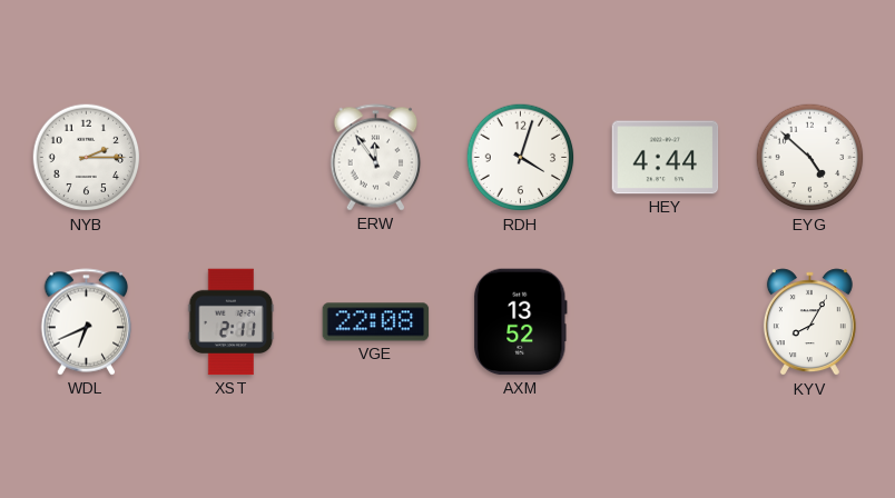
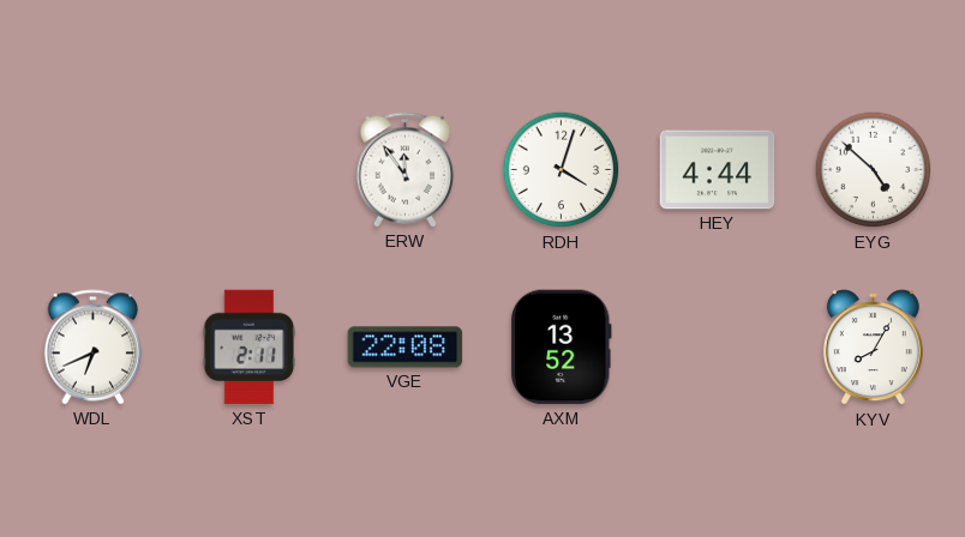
NYB: 2:15 -> none
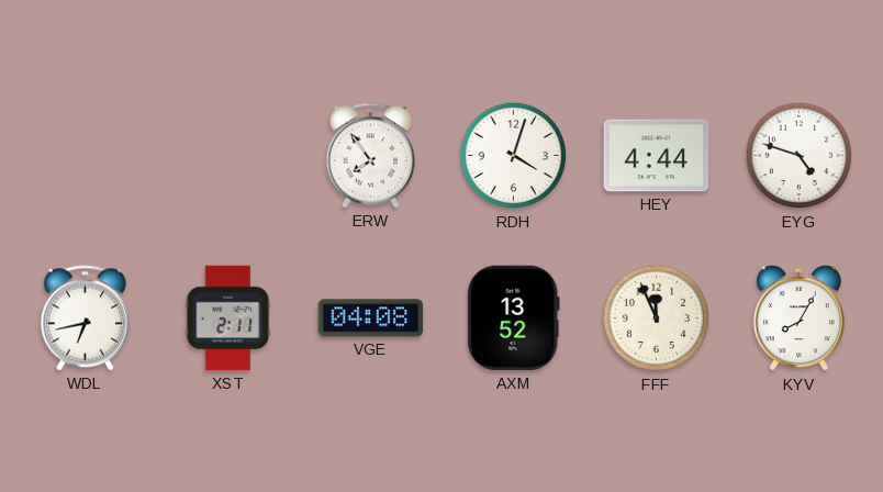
ERW: 11:54 -> 7:54
EYG: 4:52 -> 4:48
WDL: 6:41 -> 6:43
VGE: 22:08 -> 04:08
FFF: none -> 11:56
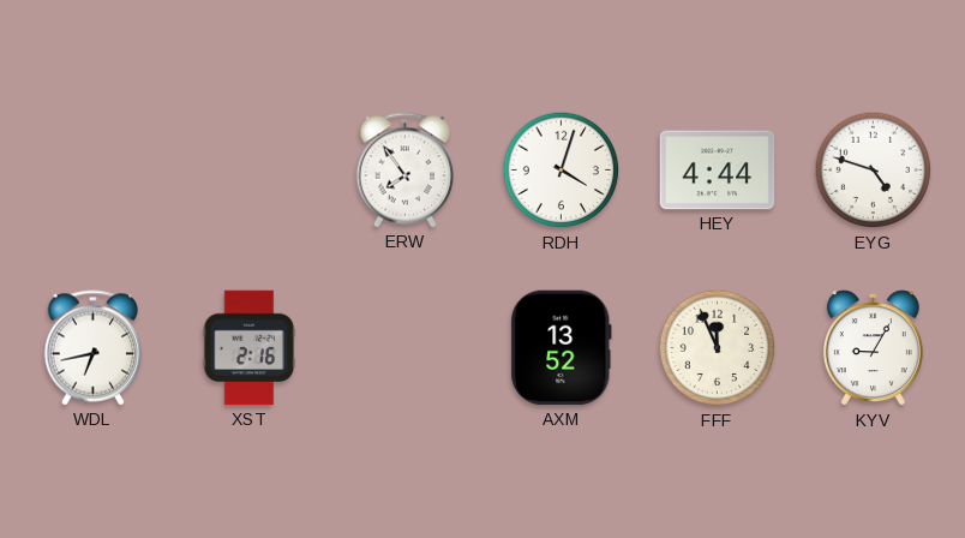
XST: 2:11 -> 2:16
VGE: 04:08 -> none
KYV: 8:05 -> 9:05
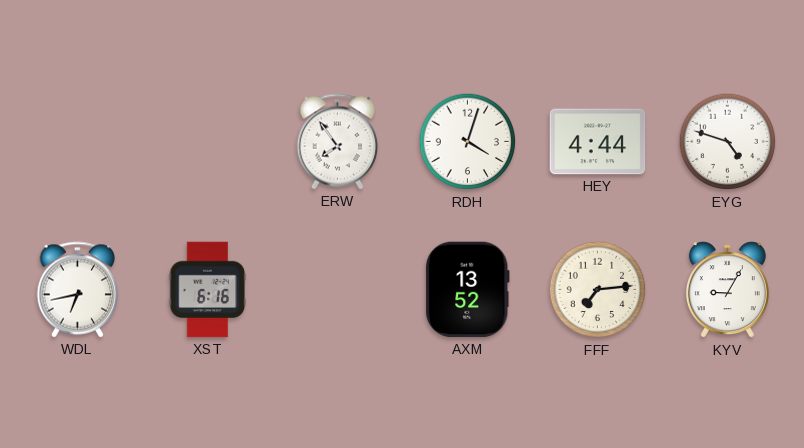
XST: 2:16 -> 6:16
FFF: 11:56 -> 7:14
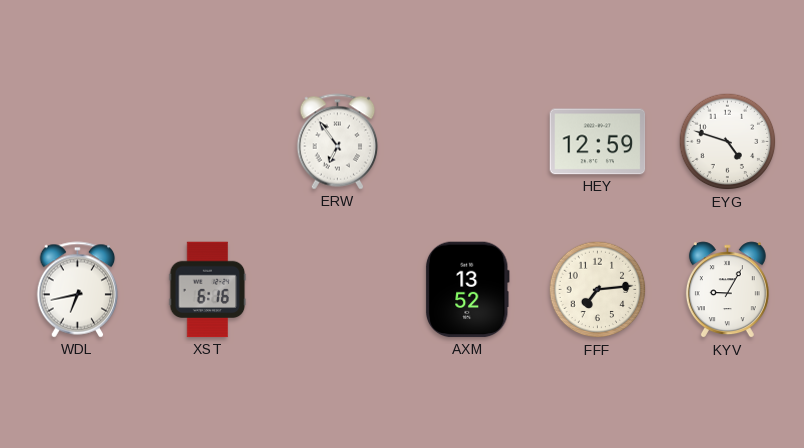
ERW: 7:54 -> 6:54
RDH: 4:03 -> none
HEY: 4:44 -> 12:59
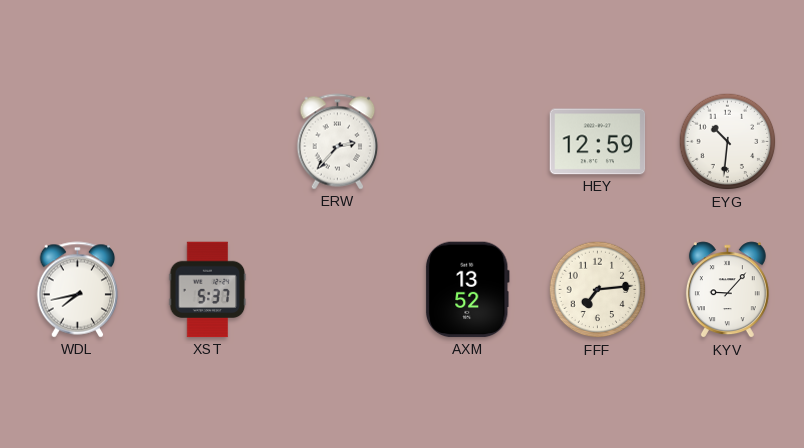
ERW: 6:54 -> 2:37
EYG: 4:48 -> 10:31
WDL: 6:43 -> 7:43
XST: 6:16 -> 5:37
KYV: 9:05 -> 9:07
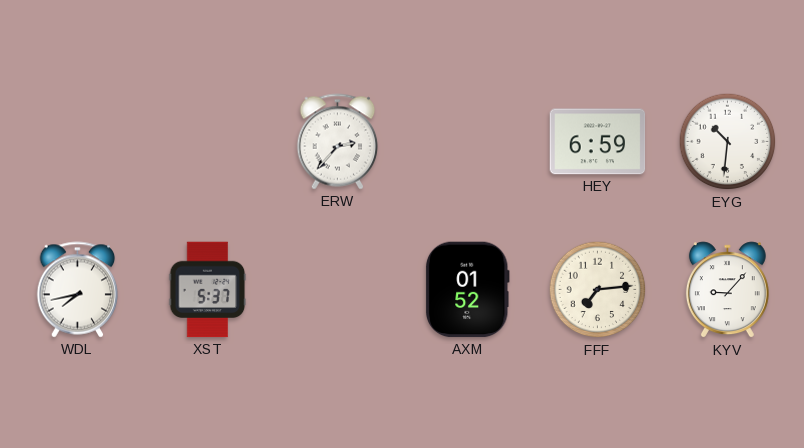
HEY: 12:59 -> 6:59
AXM: 13:52 -> 01:52
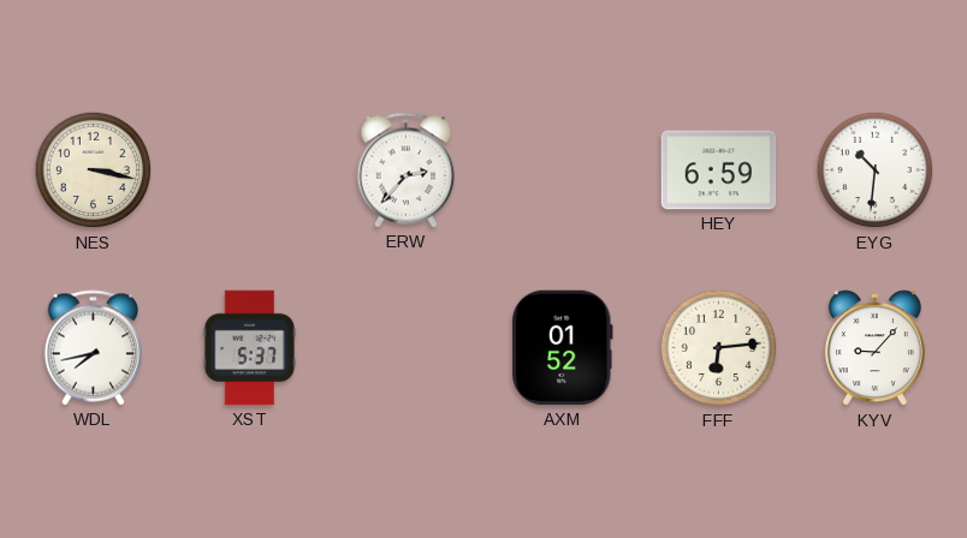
NES: none -> 3:17
FFF: 7:14 -> 6:14
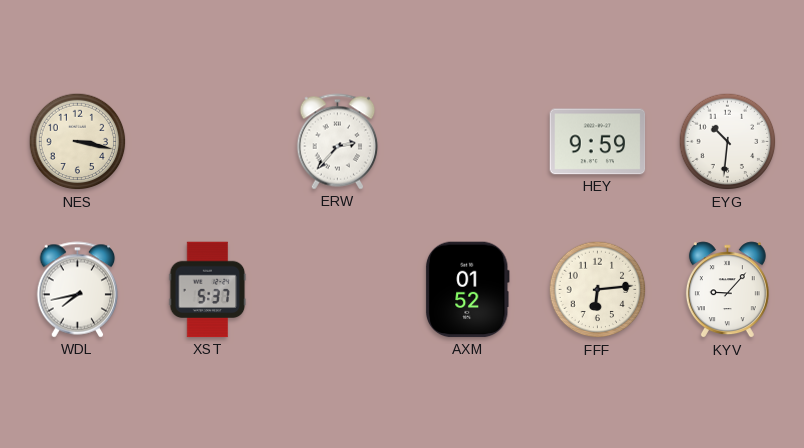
HEY: 6:59 -> 9:59
